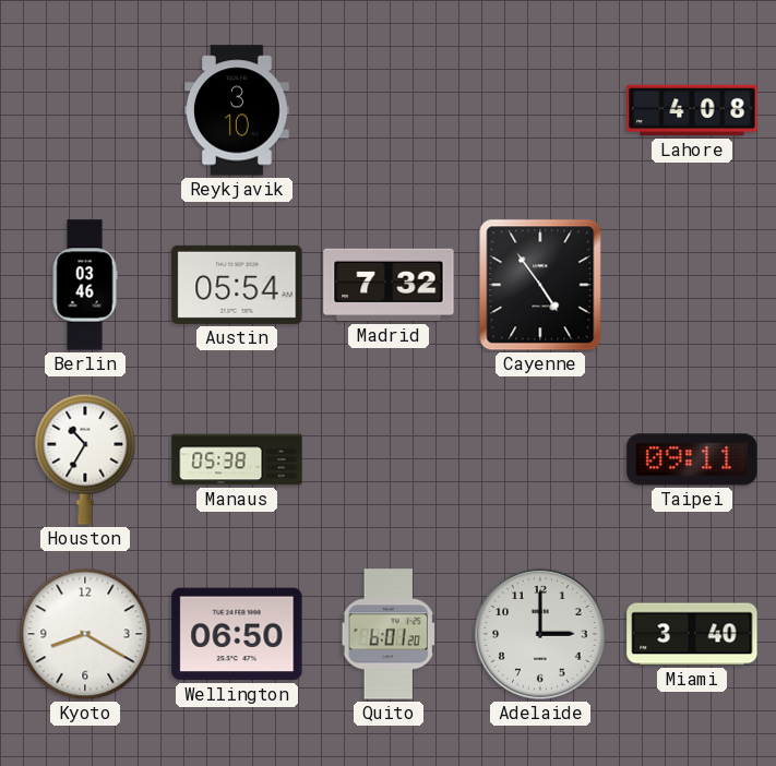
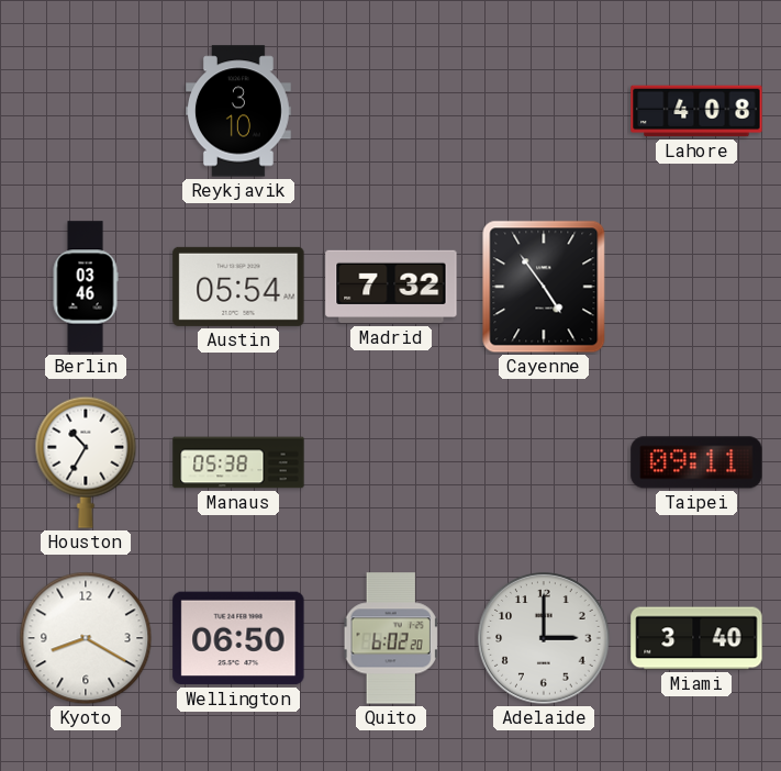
Quito: 6:01 -> 6:02
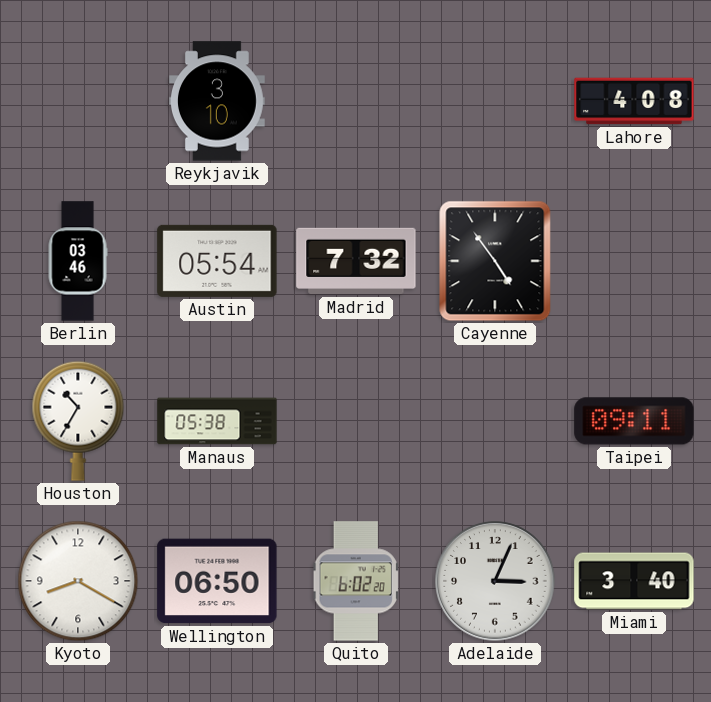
Adelaide: 3:00 -> 3:04
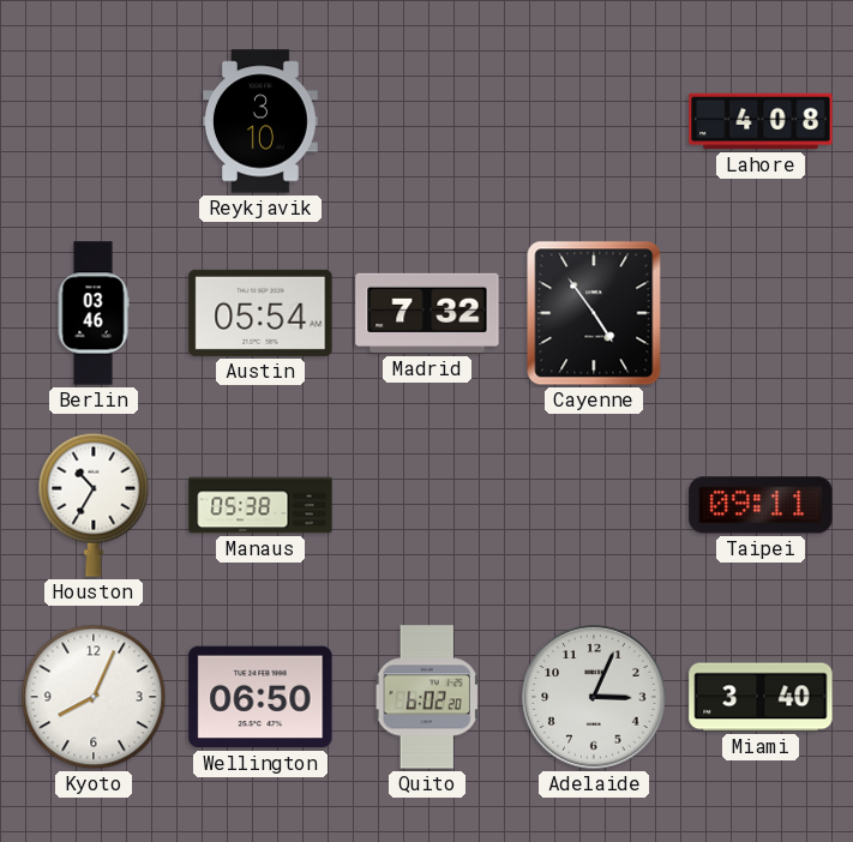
Kyoto: 8:20 -> 8:04
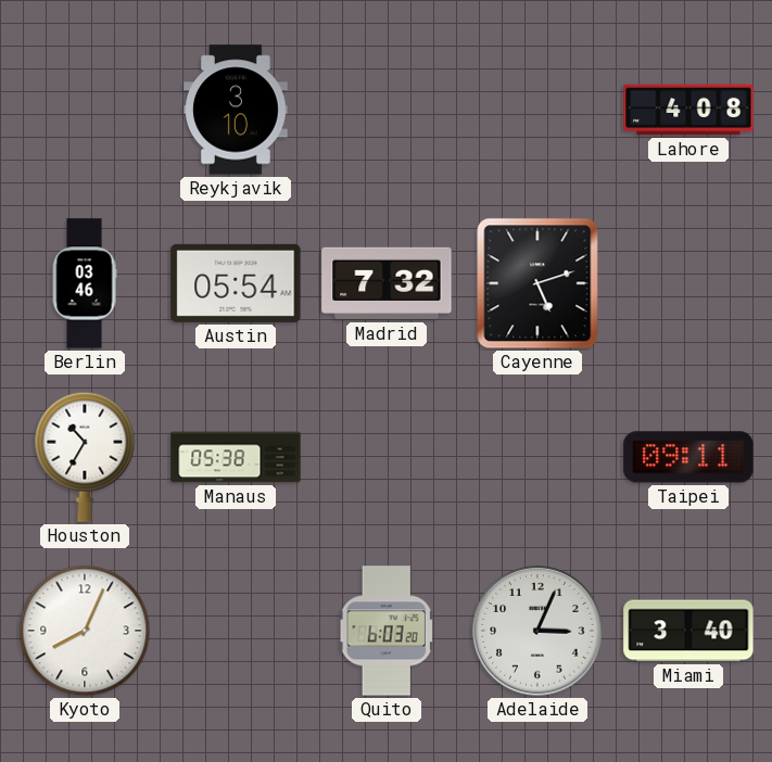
Cayenne: 4:54 -> 5:12
Wellington: 06:50 -> none
Quito: 6:02 -> 6:03
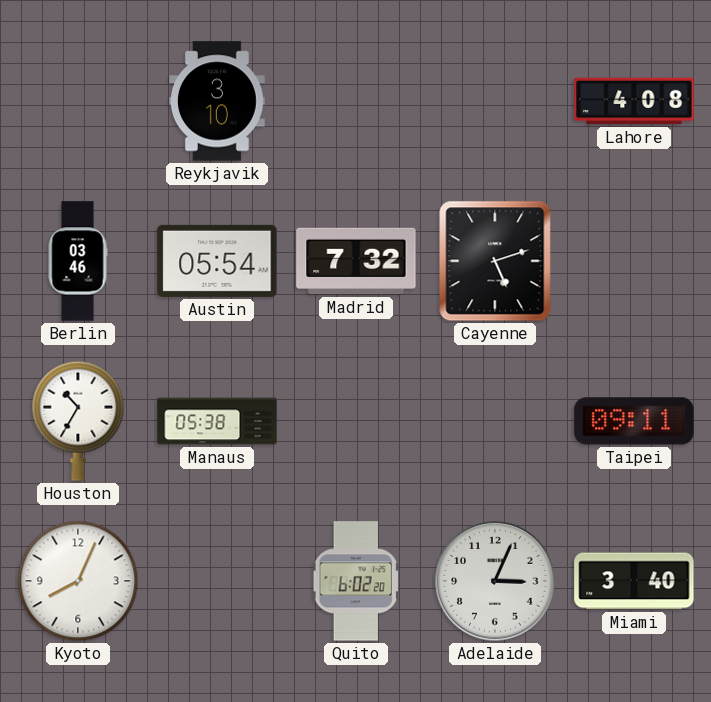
Quito: 6:03 -> 6:02
